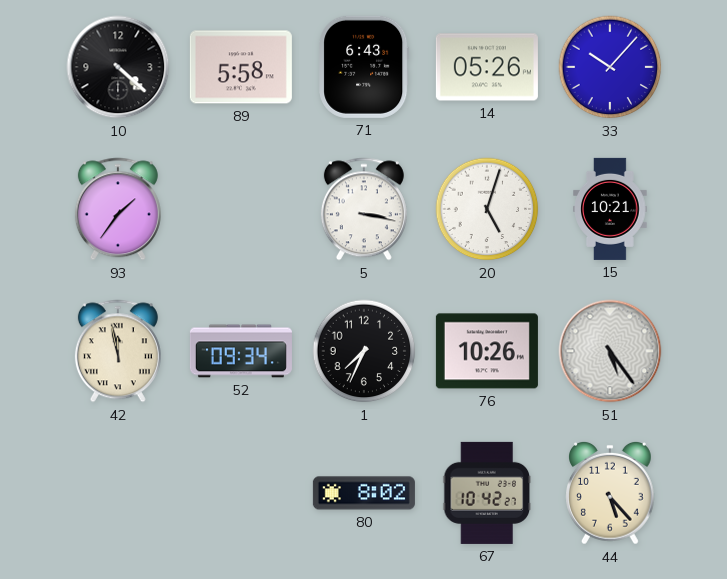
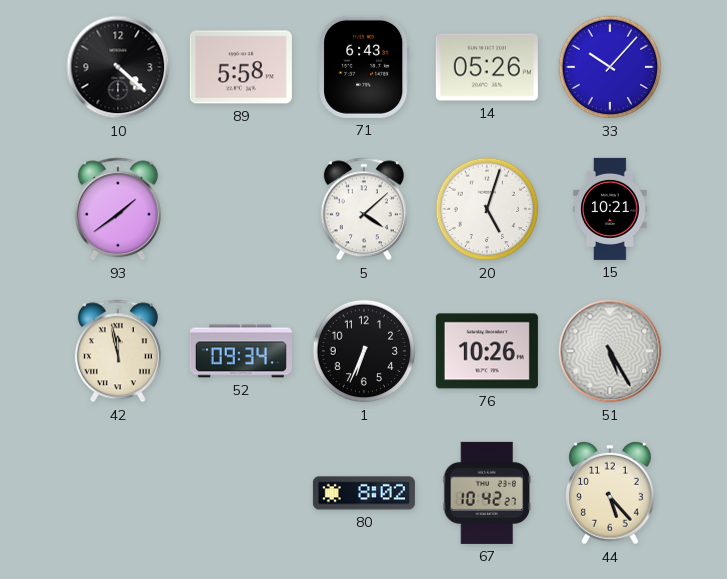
93: 1:36 -> 1:39
5: 3:17 -> 4:08
1: 7:34 -> 6:34
51: 5:24 -> 5:25
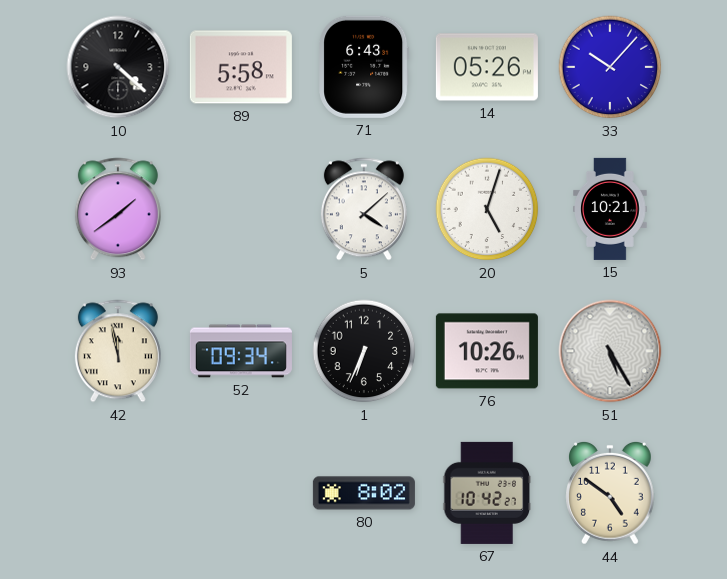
44: 5:23 -> 4:51
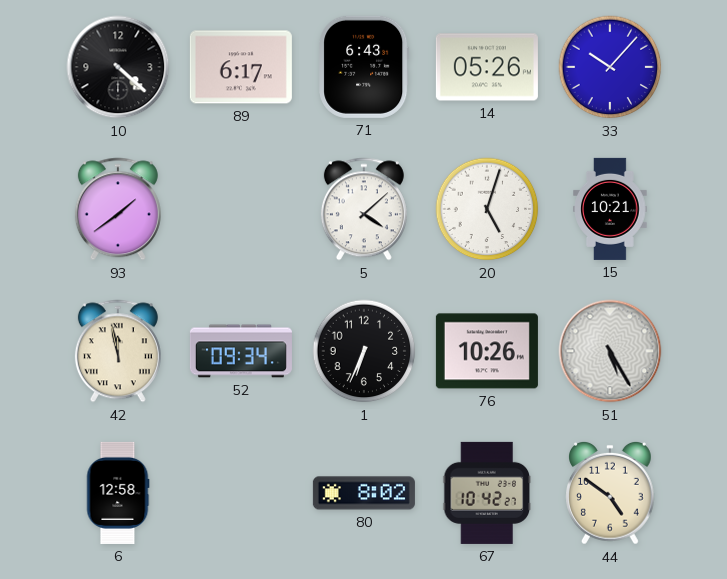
89: 5:58 -> 6:17
6: none -> 12:58
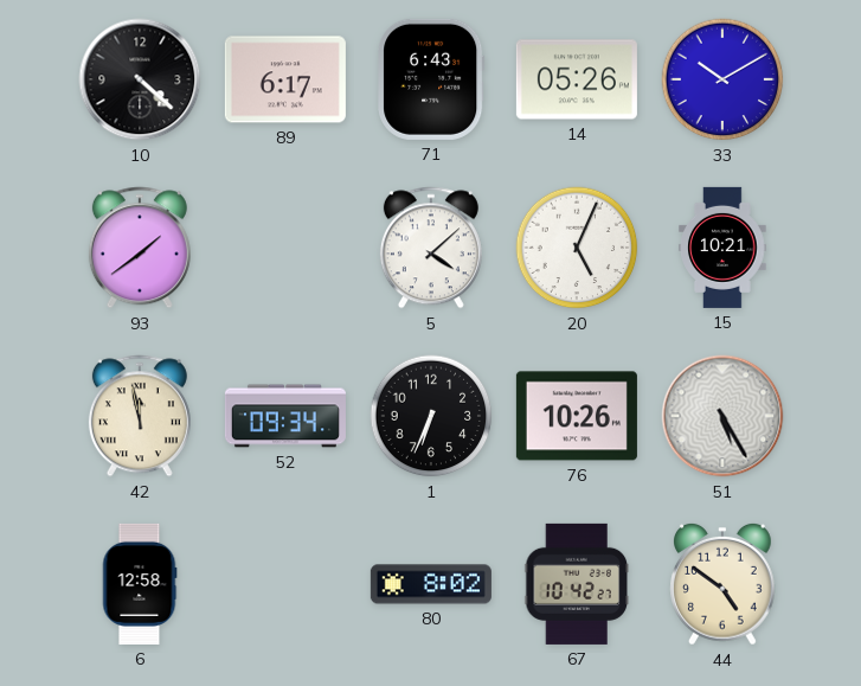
33: 10:07 -> 10:10
20: 5:03 -> 5:04
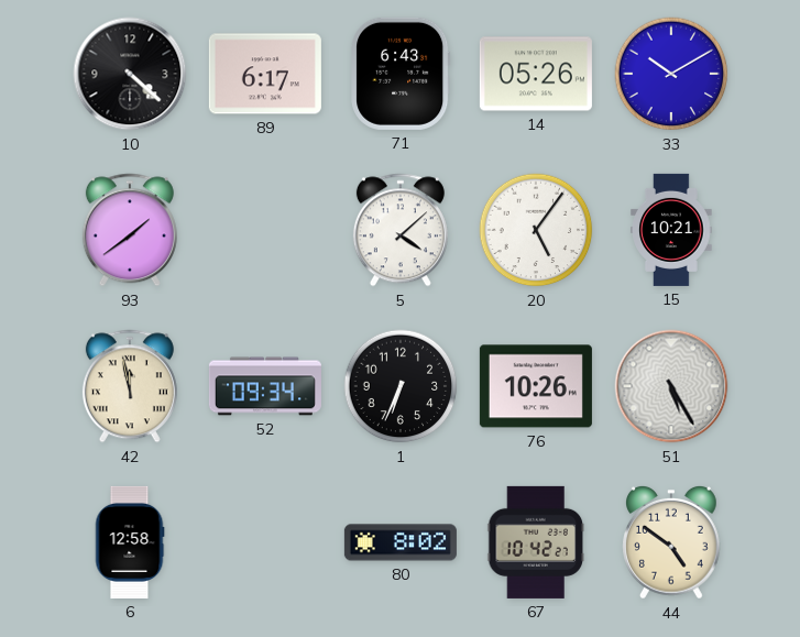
20: 5:04 -> 5:06
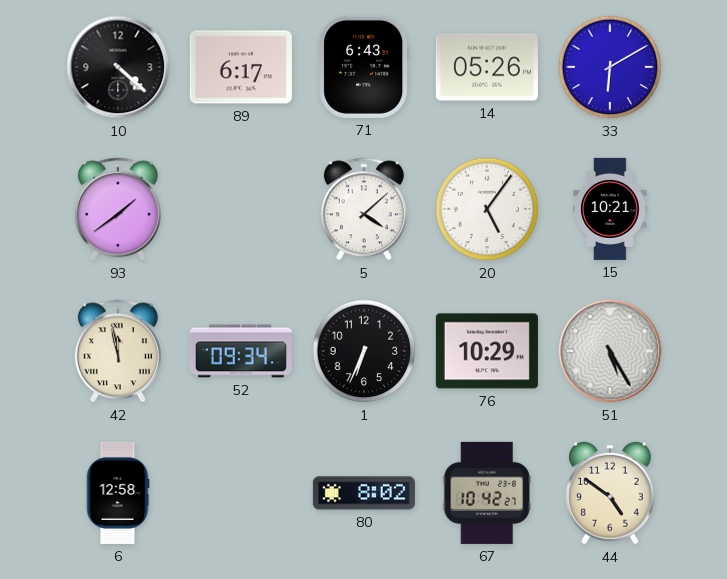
33: 10:10 -> 6:10
76: 10:26 -> 10:29
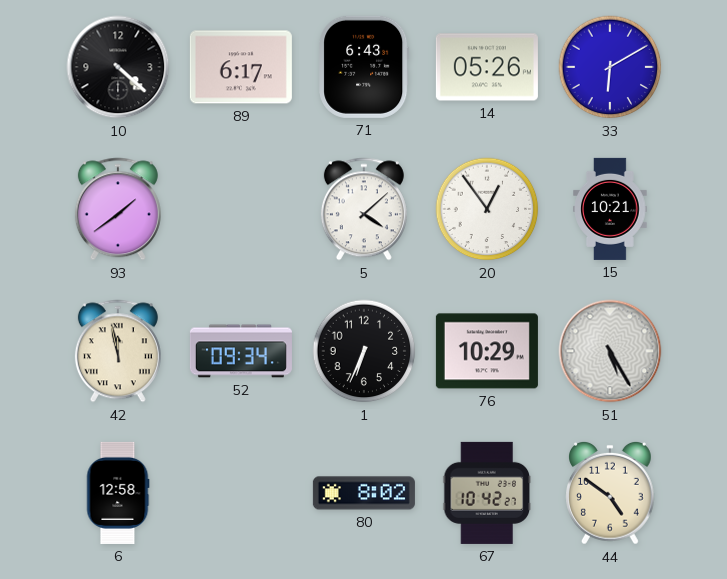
20: 5:06 -> 12:54
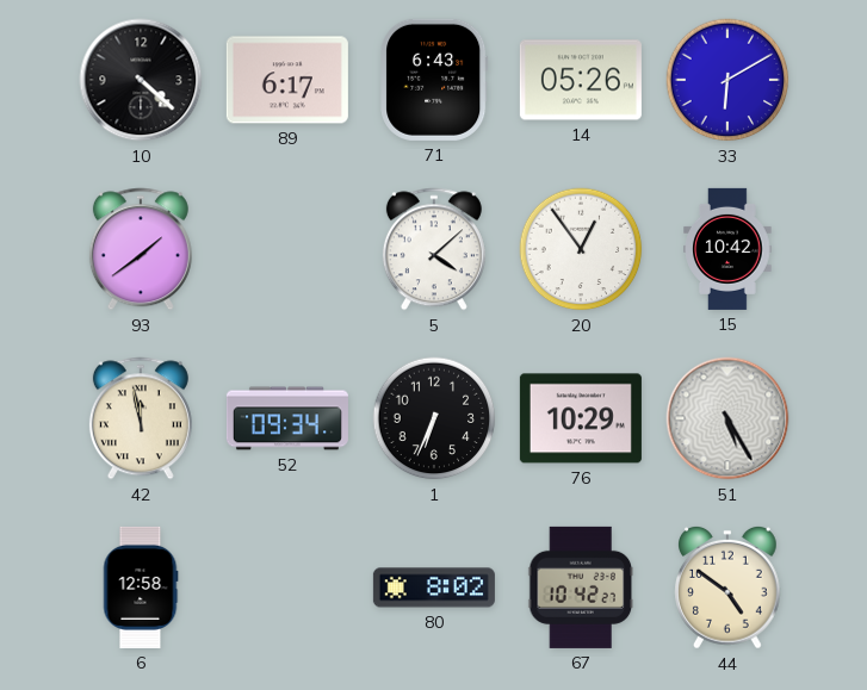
15: 10:21 -> 10:42
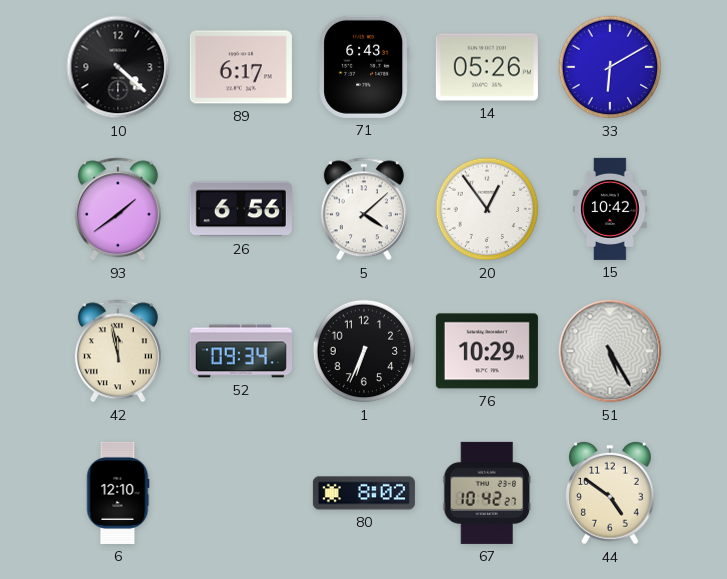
26: none -> 6:56
6: 12:58 -> 12:10
